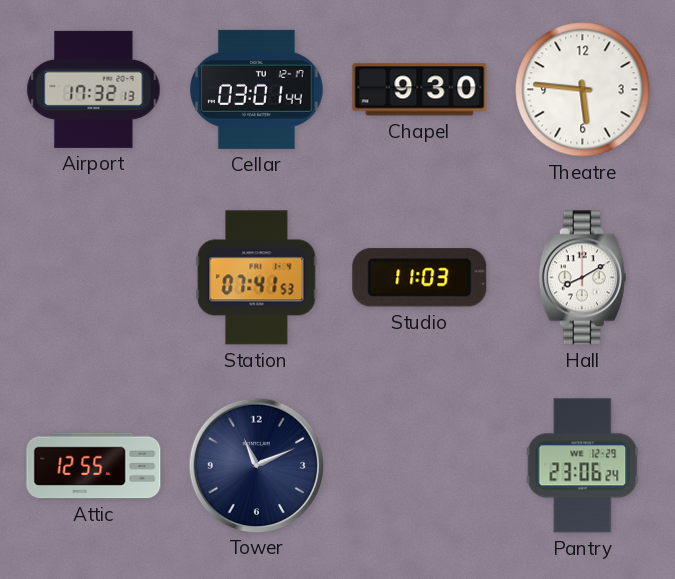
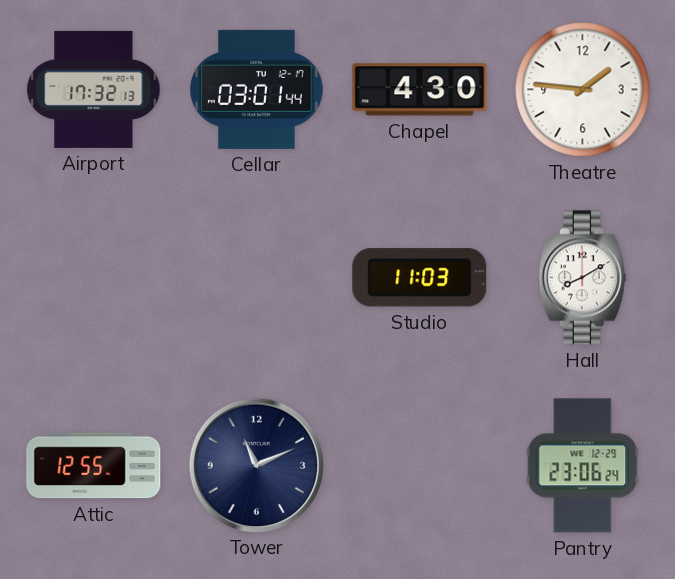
Chapel: 9:30 -> 4:30
Theatre: 5:46 -> 1:46
Station: 07:41 -> none
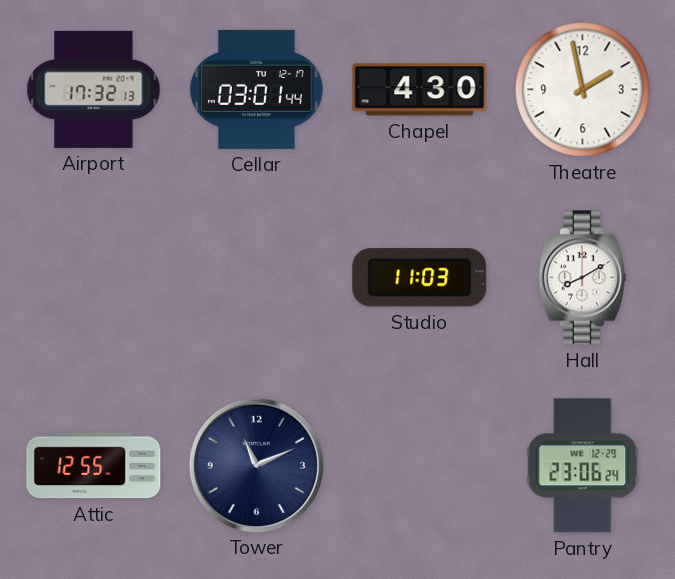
Theatre: 1:46 -> 1:58
